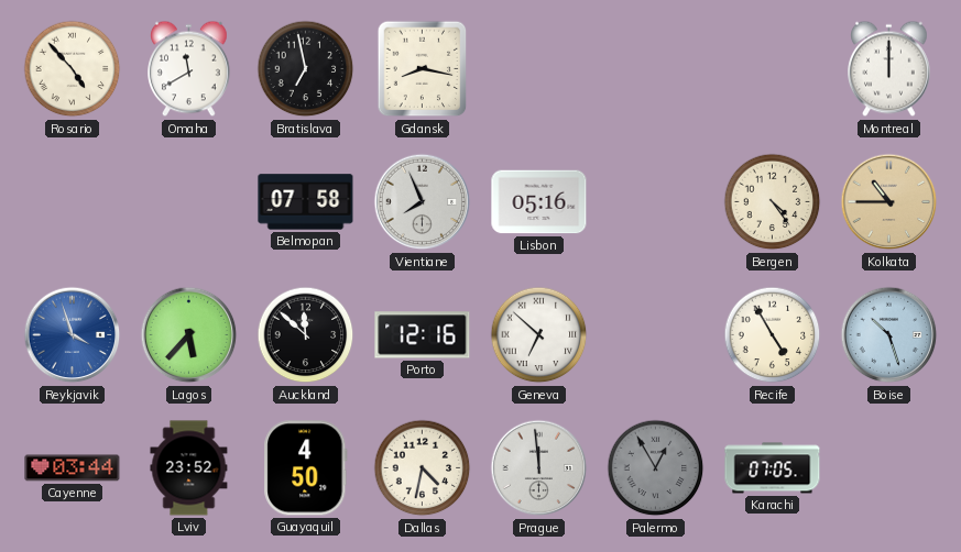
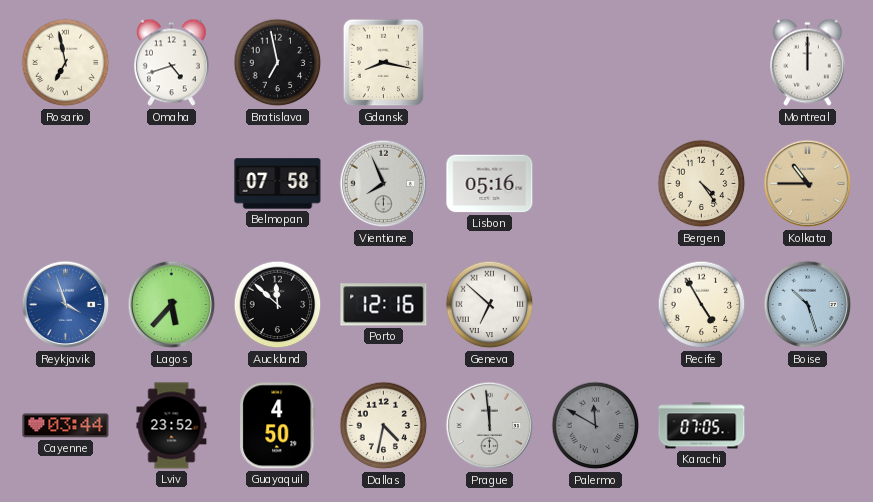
Rosario: 4:53 -> 6:58
Omaha: 11:40 -> 4:42
Palermo: 12:55 -> 11:50
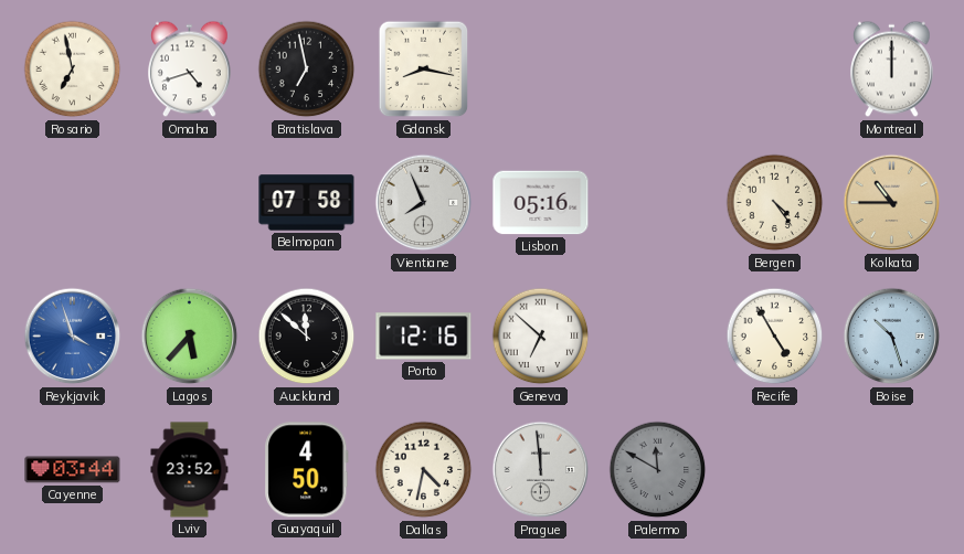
Karachi: 07:05 -> none
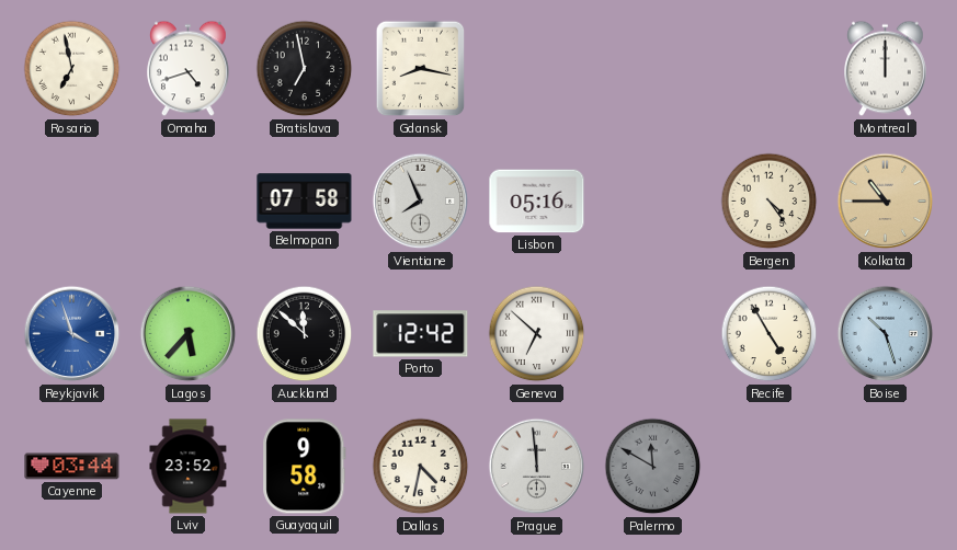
Porto: 12:16 -> 12:42
Guayaquil: 4:50 -> 9:58
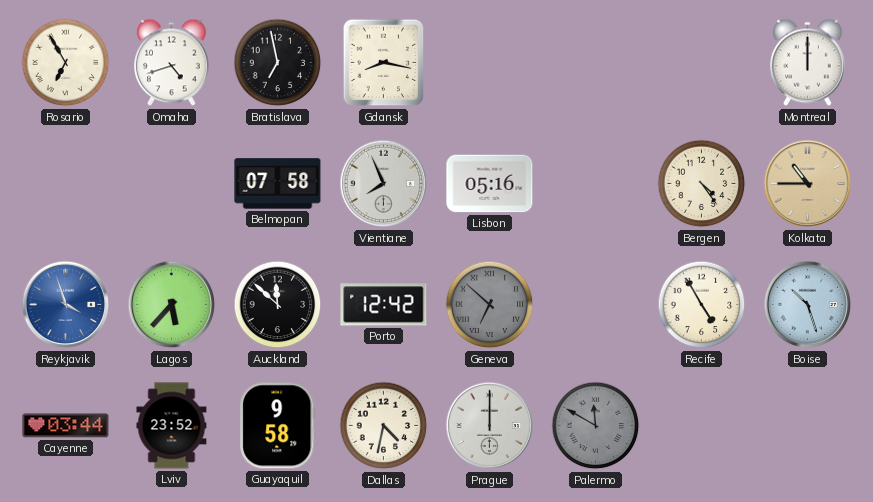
Rosario: 6:58 -> 6:55
Geneva dial: white -> grey
Prague: 11:59 -> 12:00
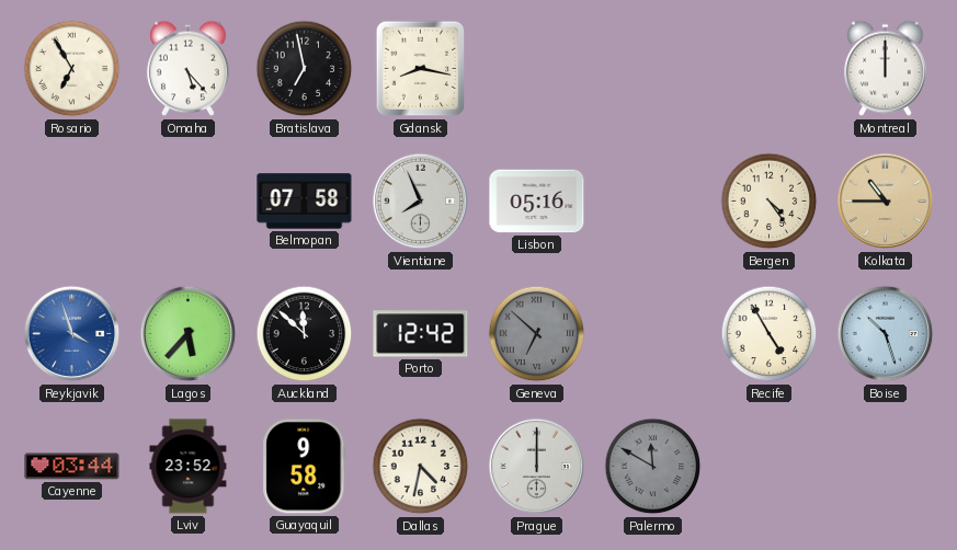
Omaha: 4:42 -> 5:23
